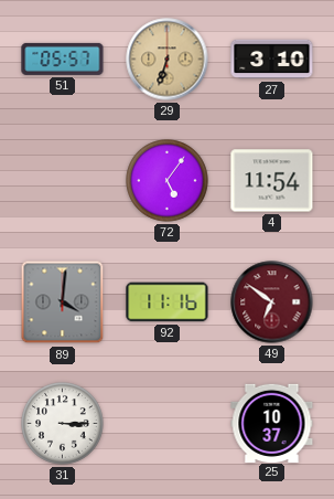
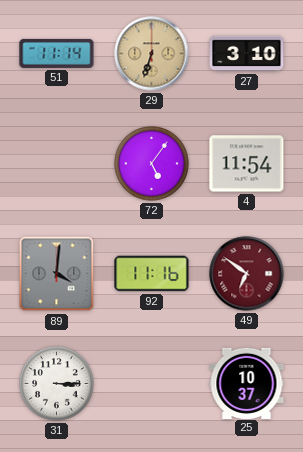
51: 05:57 -> 11:14
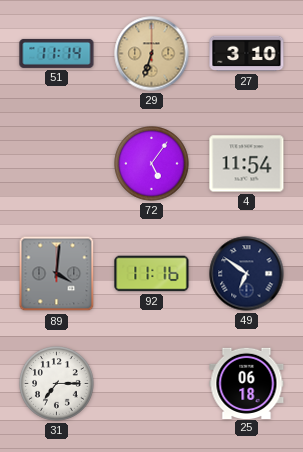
49 dial: burgundy -> navy
31: 3:15 -> 7:15
25: 10:37 -> 06:18
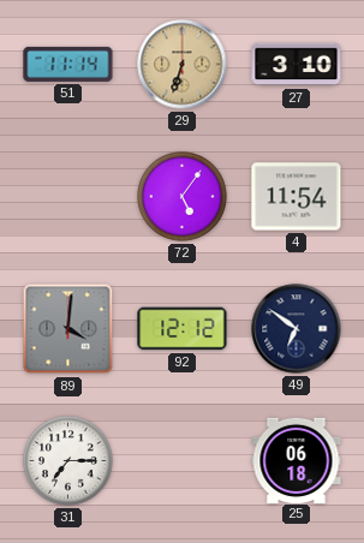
92: 11:16 -> 12:12
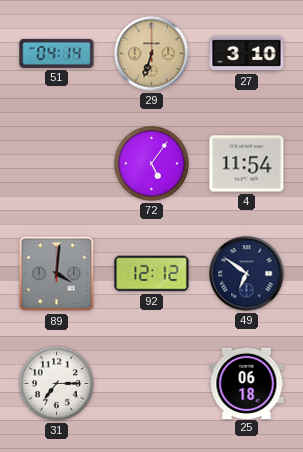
51: 11:14 -> 04:14
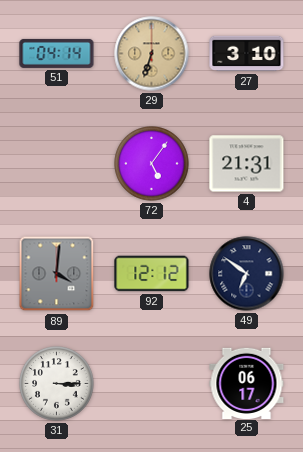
4: 11:54 -> 21:31
31: 7:15 -> 3:15
25: 06:18 -> 06:17
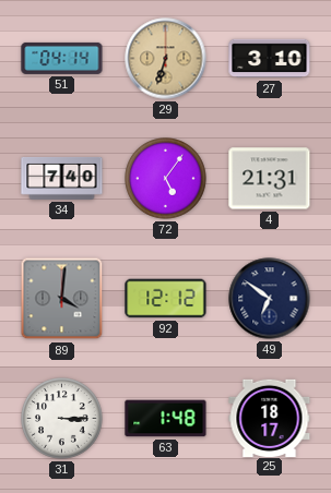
34: none -> 7:40
63: none -> 1:48
25: 06:17 -> 18:17
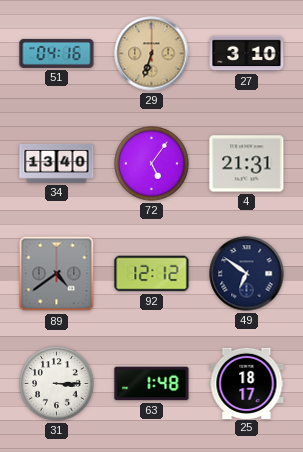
51: 04:14 -> 04:16
34: 7:40 -> 13:40
89: 4:01 -> 4:39
